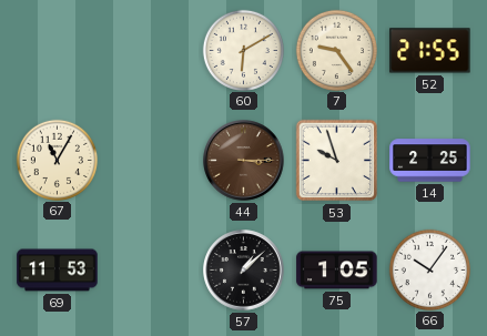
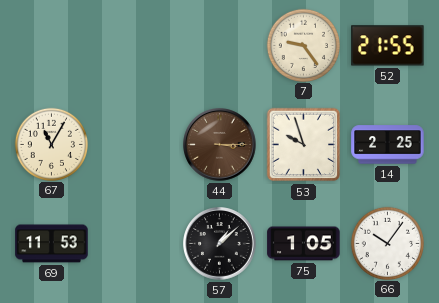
60: 6:10 -> none
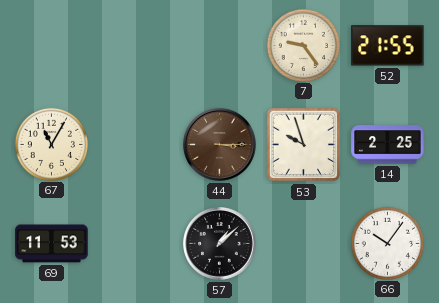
75: 1:05 -> none
